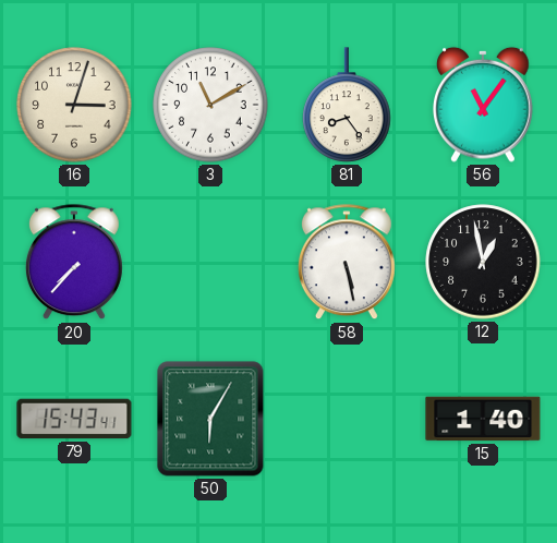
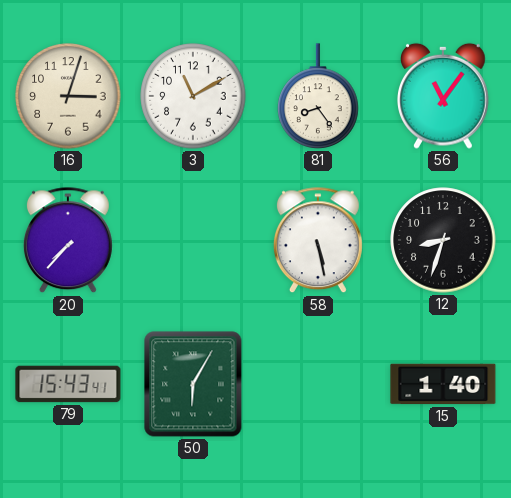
12: 12:58 -> 8:33
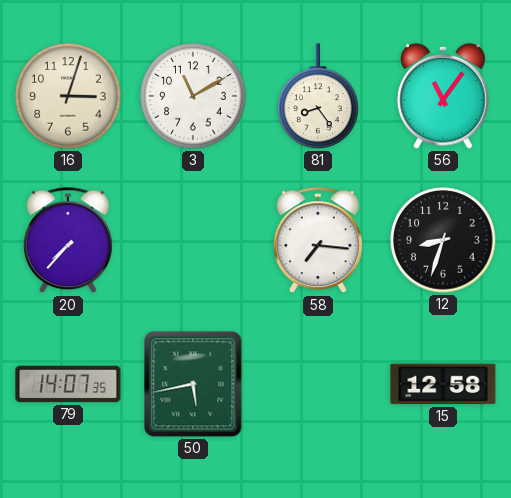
58: 5:28 -> 7:16
79: 15:43 -> 14:07
50: 6:05 -> 5:43
15: 1:40 -> 12:58
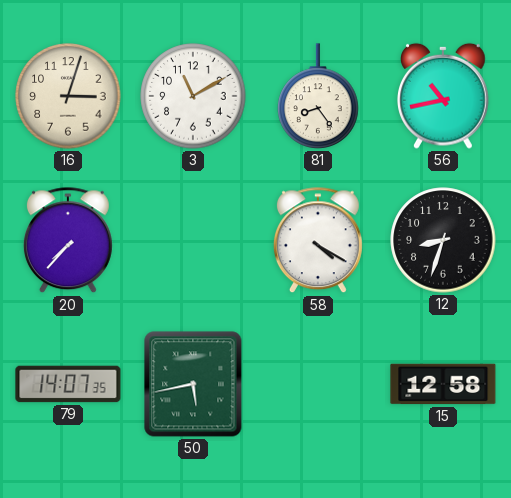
56: 11:06 -> 10:43
58: 7:16 -> 4:20
